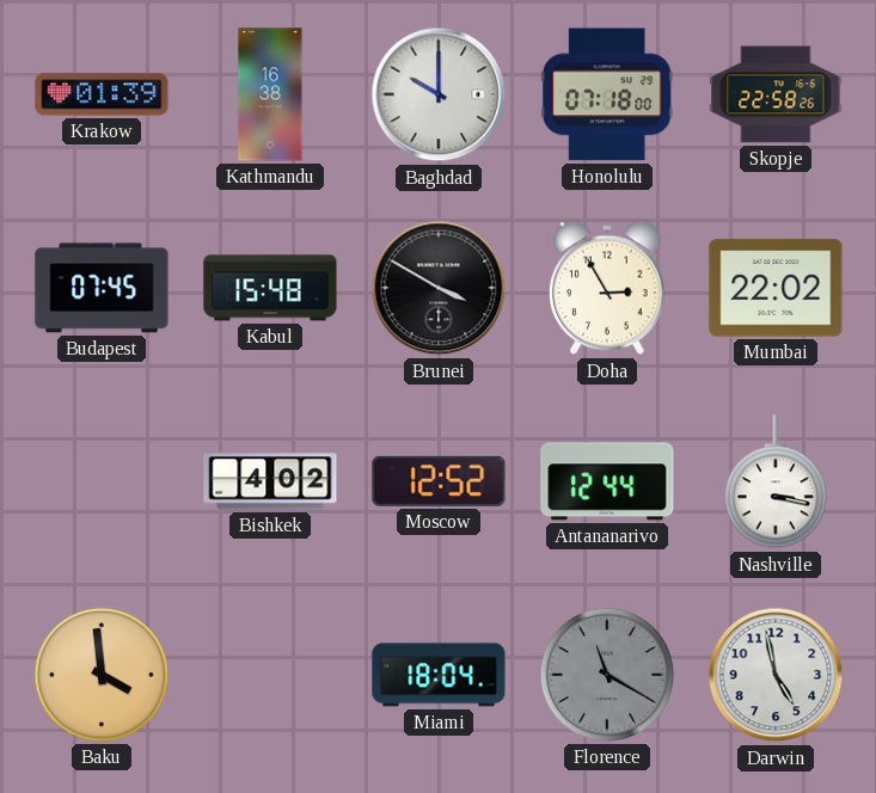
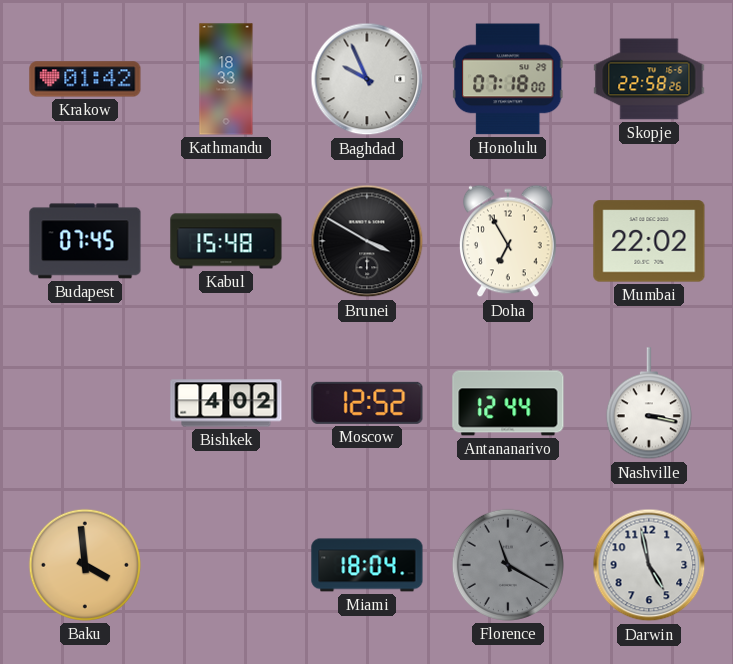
Krakow: 01:39 -> 01:42
Kathmandu: 16:38 -> 18:33
Baghdad: 10:00 -> 9:56
Doha: 2:55 -> 6:55
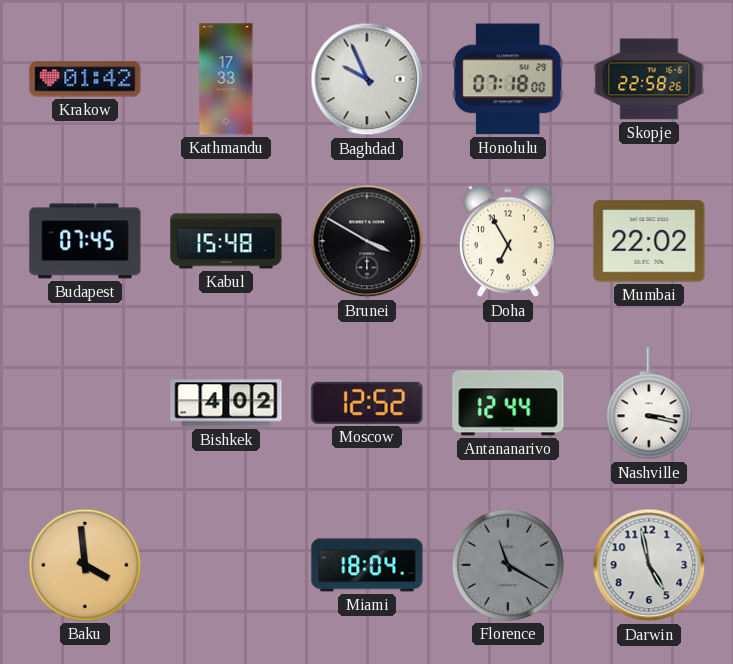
Kathmandu: 18:33 -> 17:33
